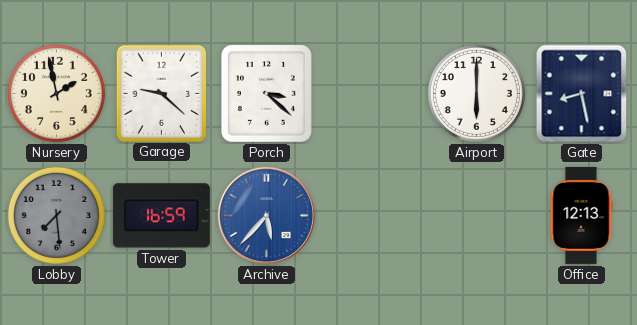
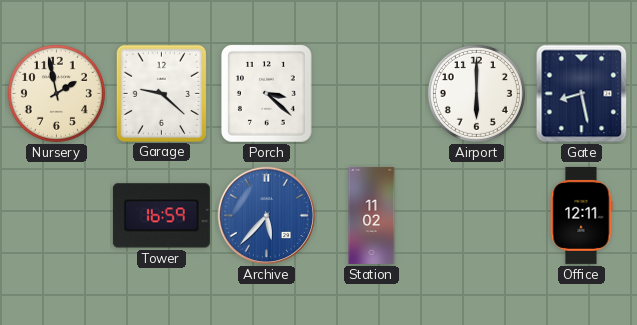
Lobby: 7:29 -> none
Station: none -> 11:02
Office: 12:13 -> 12:11
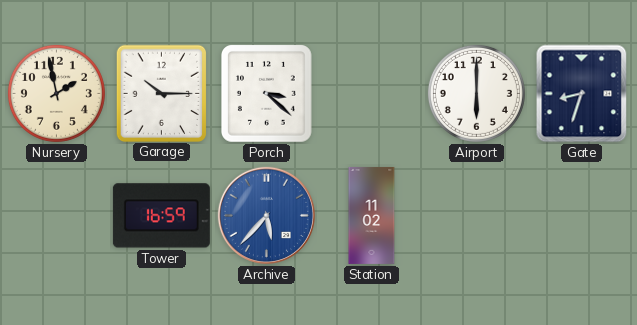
Garage: 9:22 -> 10:15
Gate: 8:28 -> 8:33
Office: 12:11 -> none
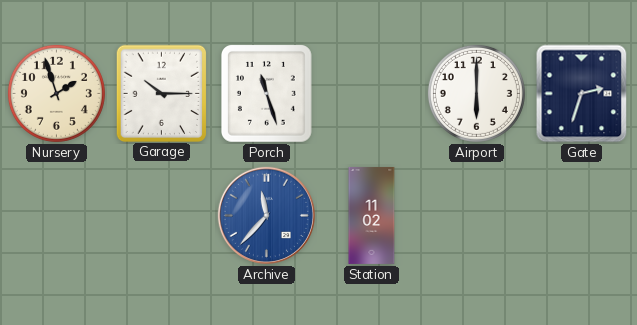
Nursery: 1:58 -> 1:57
Porch: 3:22 -> 11:27
Gate: 8:33 -> 2:33
Tower: 16:59 -> none
Archive: 5:37 -> 11:37
